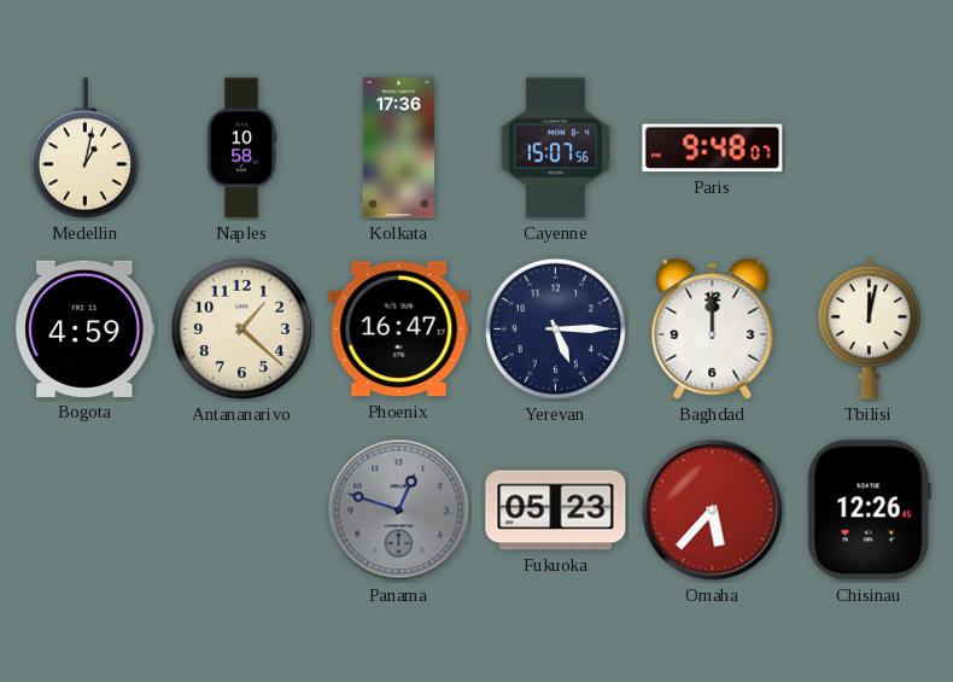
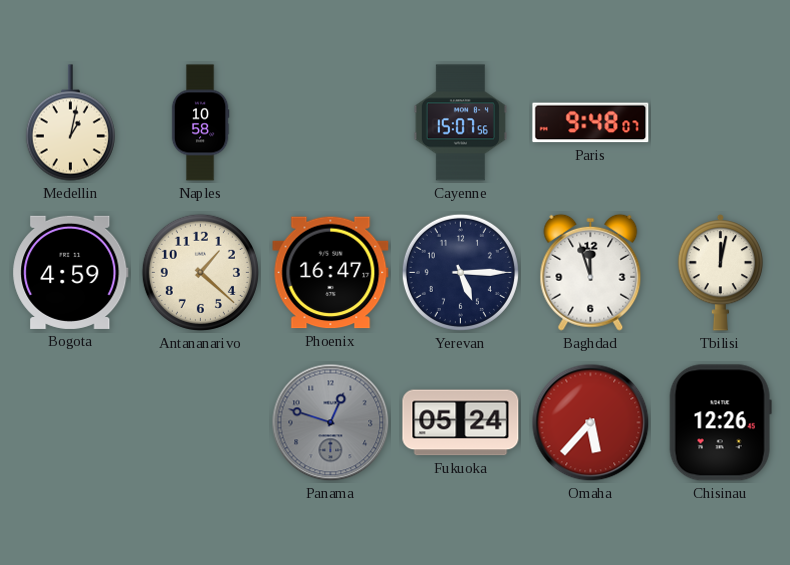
Kolkata: 17:36 -> none
Baghdad: 12:00 -> 11:57
Fukuoka: 05:23 -> 05:24
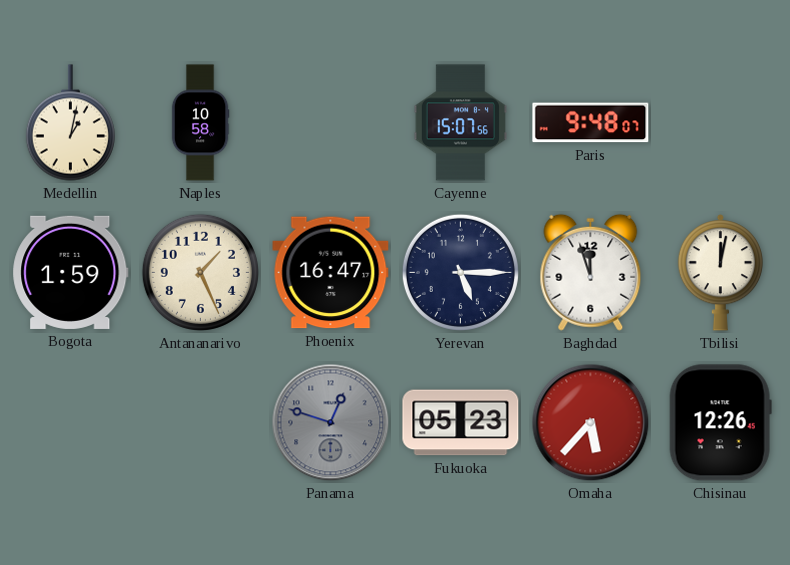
Bogota: 4:59 -> 1:59
Antananarivo: 1:22 -> 1:26
Fukuoka: 05:24 -> 05:23
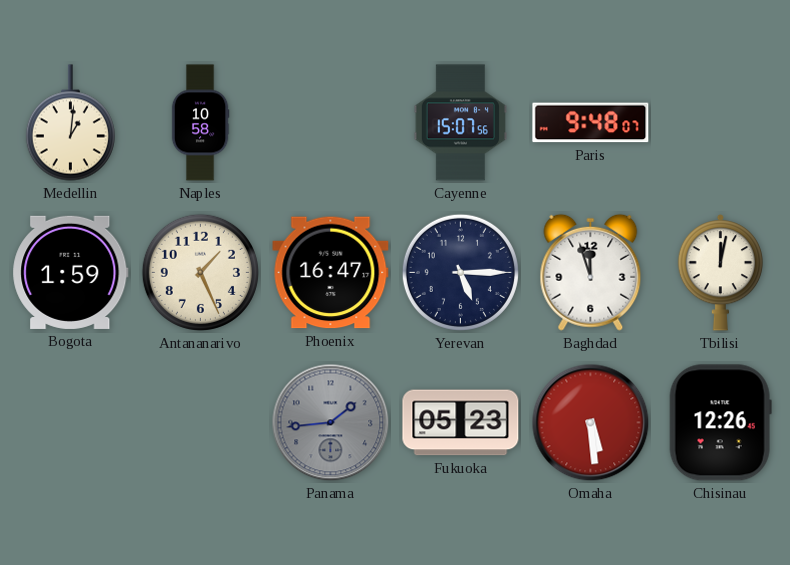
Medellin: 1:02 -> 1:01
Panama: 12:48 -> 1:44
Omaha: 5:37 -> 5:29
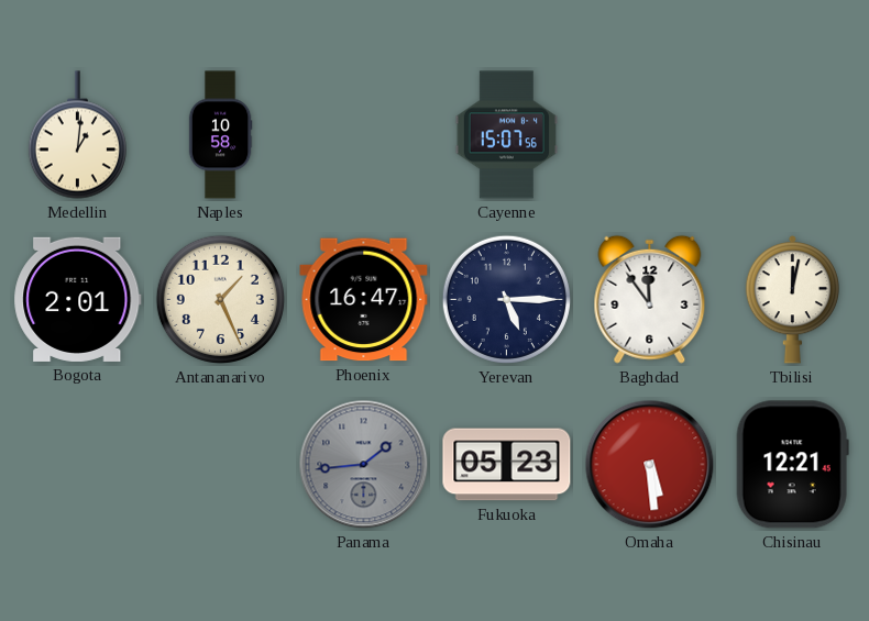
Paris: 9:48 -> none
Bogota: 1:59 -> 2:01
Baghdad: 11:57 -> 11:54
Chisinau: 12:26 -> 12:21
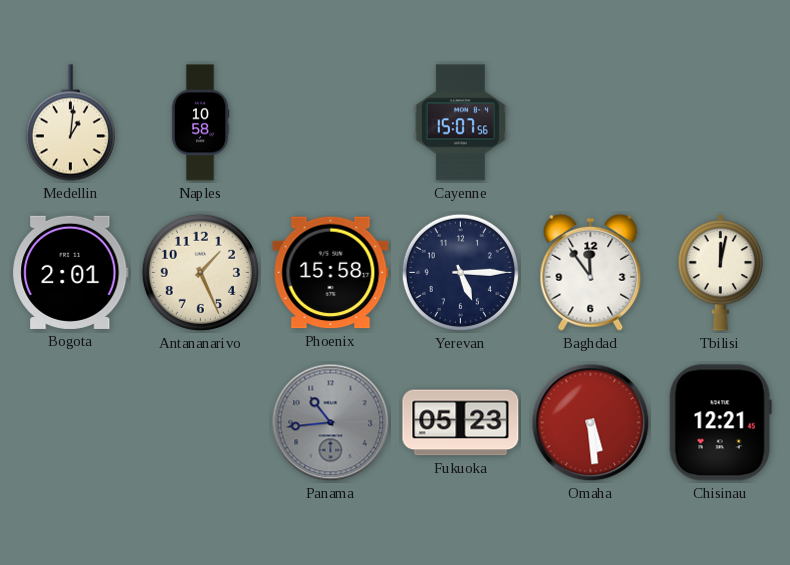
Phoenix: 16:47 -> 15:58
Panama: 1:44 -> 10:44
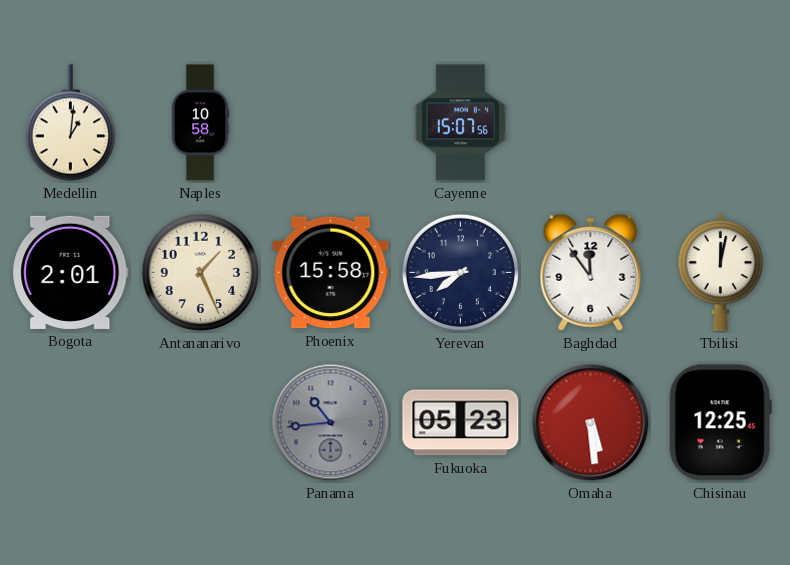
Yerevan: 5:15 -> 7:44
Chisinau: 12:21 -> 12:25
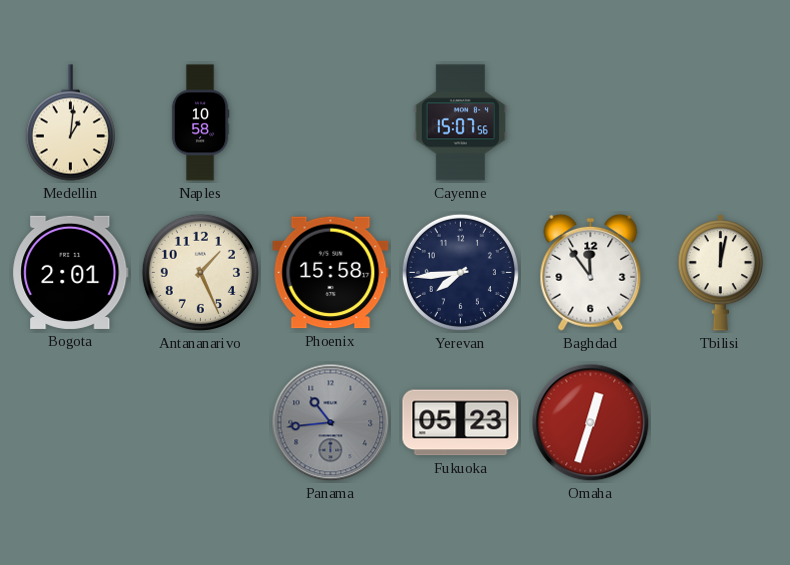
Omaha: 5:29 -> 12:33
Chisinau: 12:25 -> none
